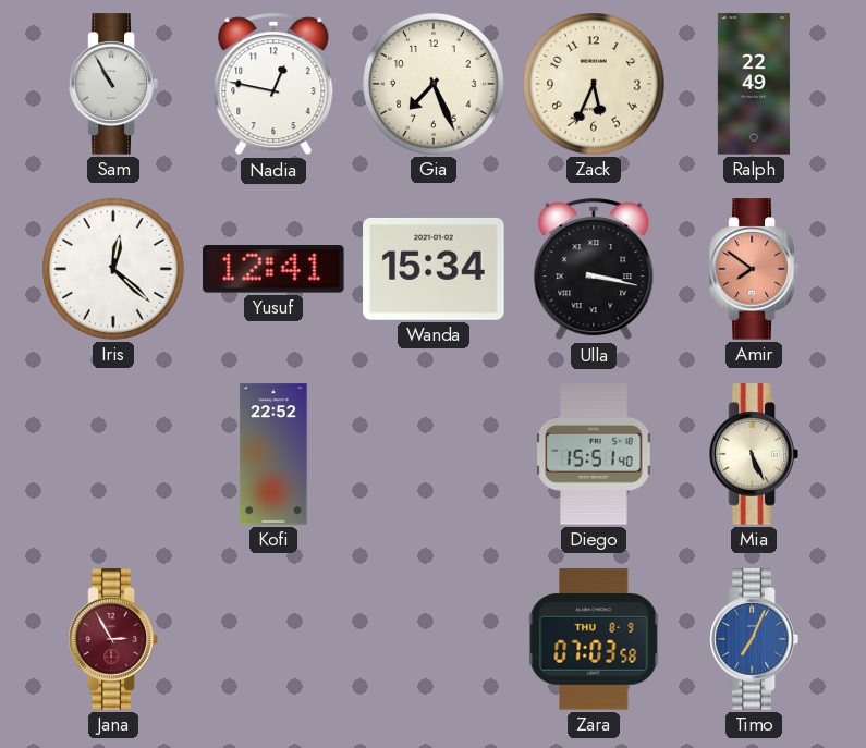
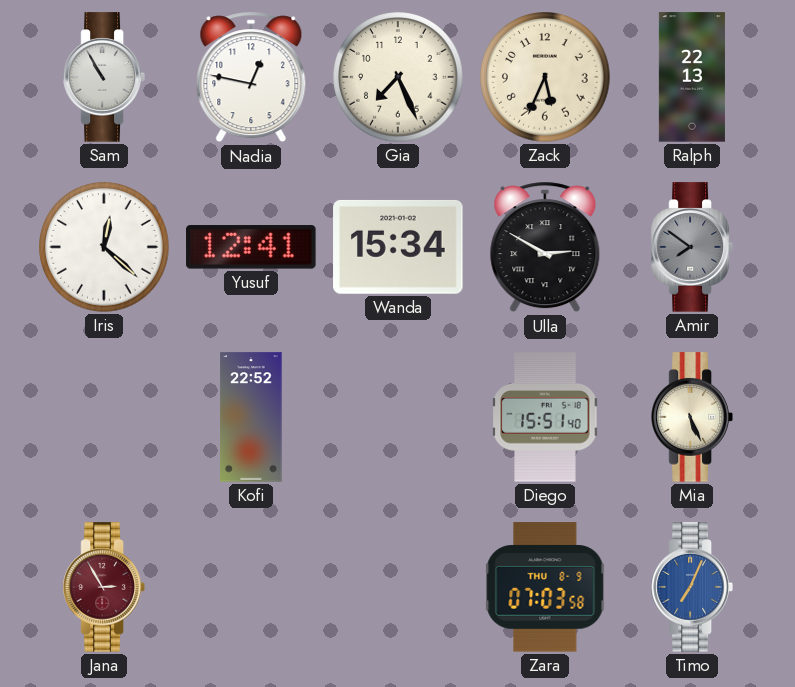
Ralph: 22:49 -> 22:13
Ulla: 3:17 -> 2:50
Amir dial: salmon -> grey
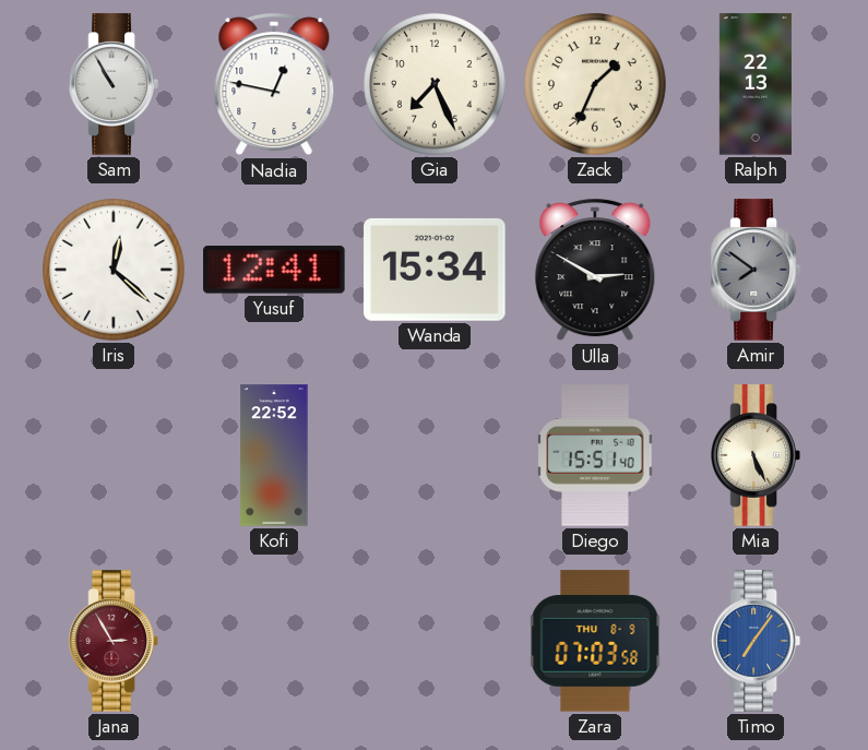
Zack: 5:34 -> 1:34
Timo: 7:04 -> 7:06
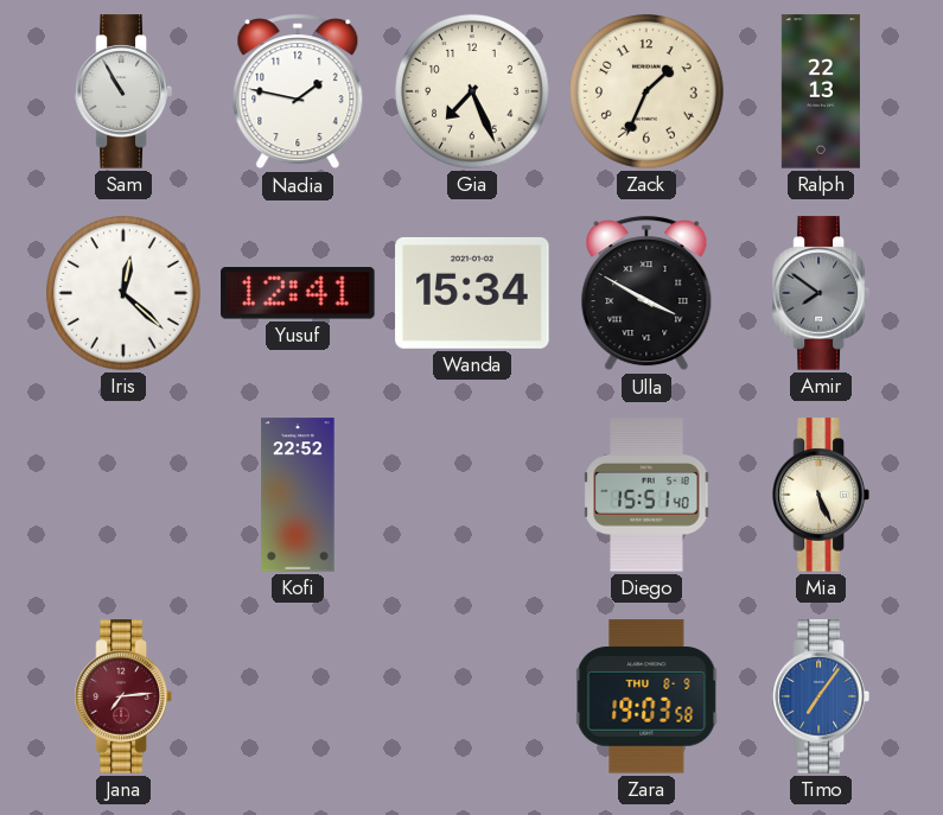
Nadia: 12:47 -> 1:47
Ulla: 2:50 -> 3:50
Jana: 2:55 -> 7:14
Zara: 07:03 -> 19:03
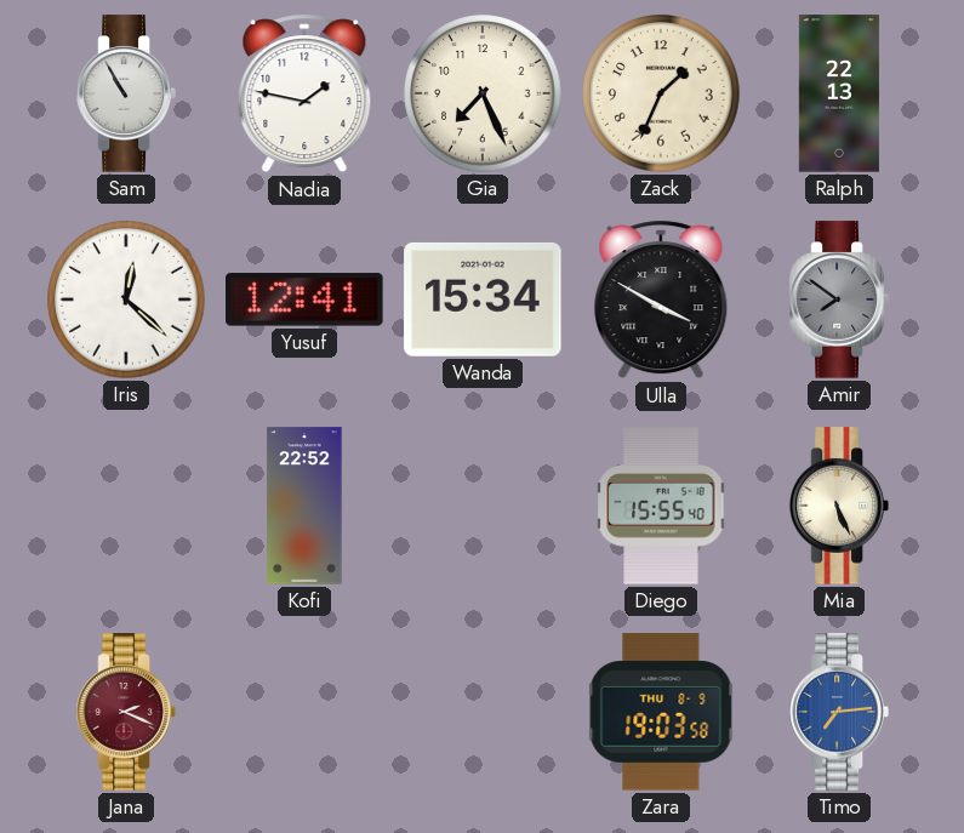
Diego: 15:51 -> 15:55
Jana: 7:14 -> 2:19
Timo: 7:06 -> 7:14
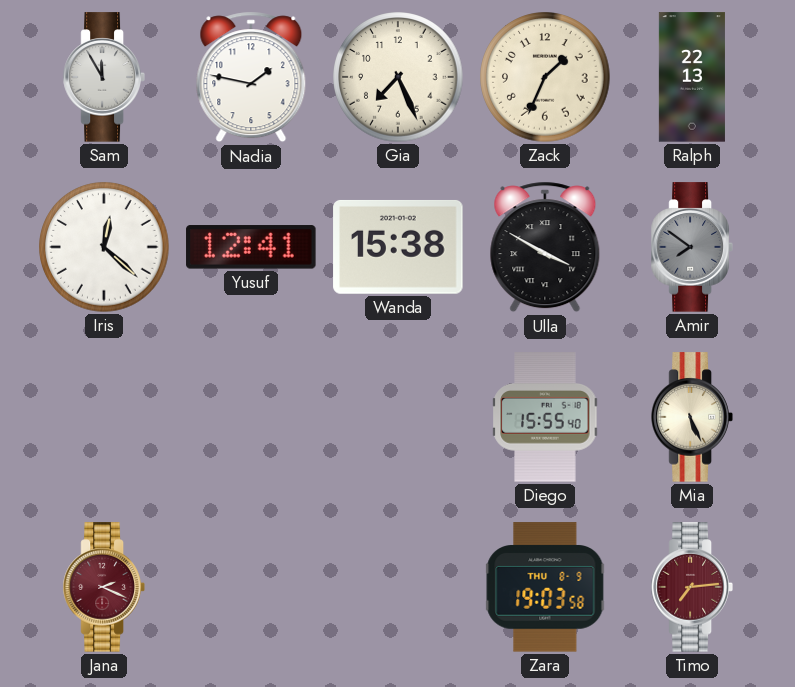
Sam: 10:55 -> 11:55
Wanda: 15:34 -> 15:38
Kofi: 22:52 -> none
Timo dial: blue -> burgundy
